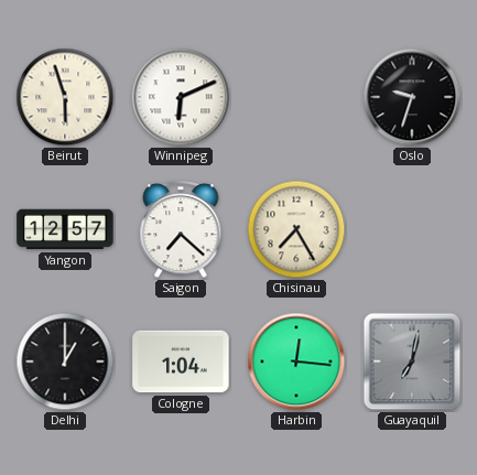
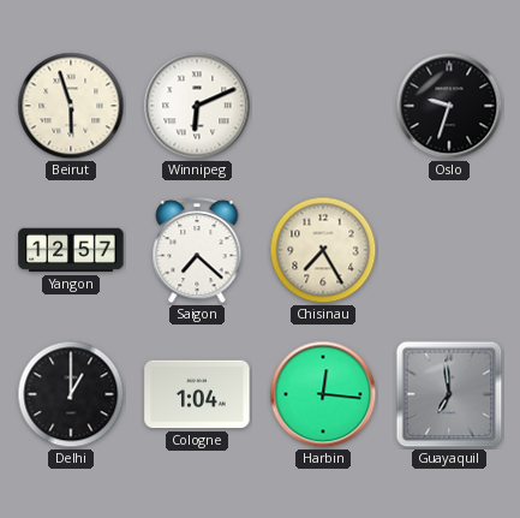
Guayaquil: 7:02 -> 6:59
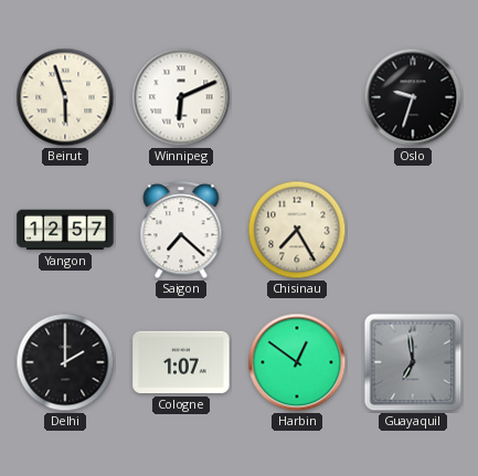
Delhi: 1:00 -> 2:00
Cologne: 1:04 -> 1:07
Harbin: 12:16 -> 12:51
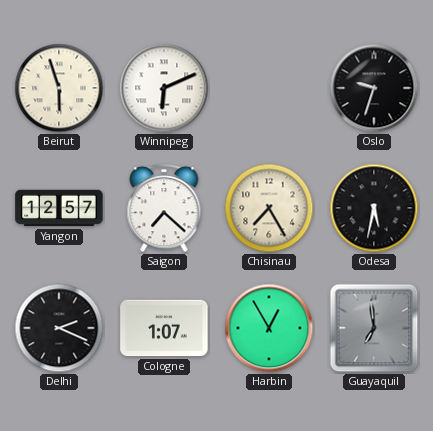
Odesa: none -> 5:32
Delhi: 2:00 -> 2:19
Harbin: 12:51 -> 12:55
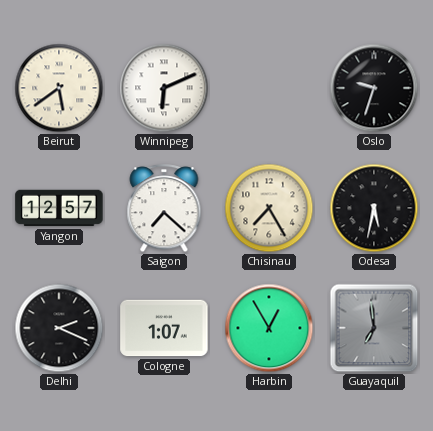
Beirut: 5:57 -> 5:39
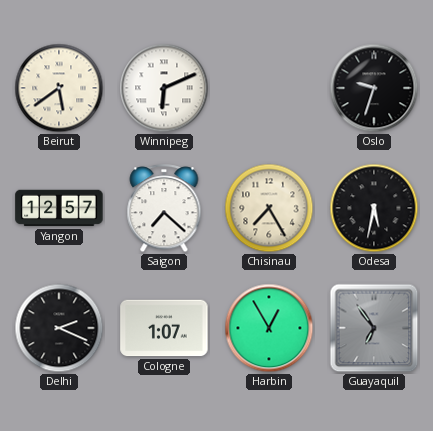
Guayaquil: 6:59 -> 6:54
